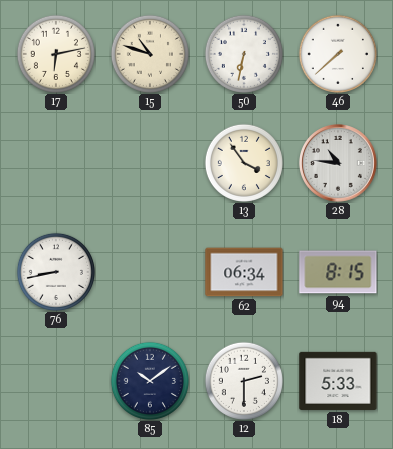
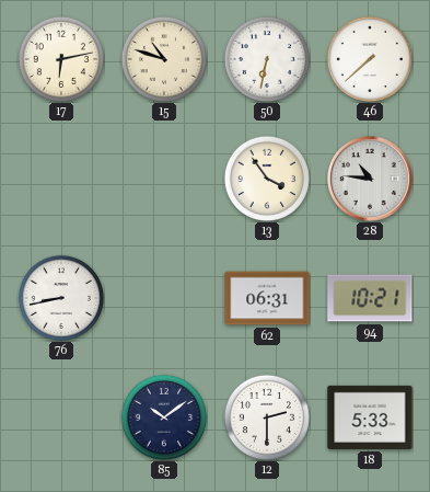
62: 06:34 -> 06:31
94: 8:15 -> 10:21
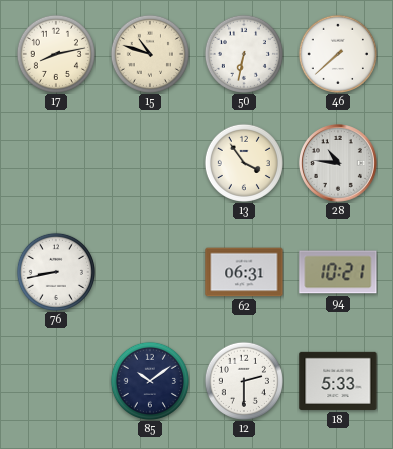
17: 6:13 -> 8:13
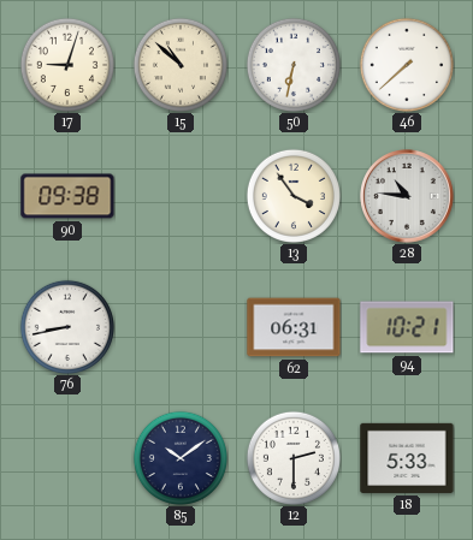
17: 8:13 -> 9:03
15: 10:48 -> 10:52
90: none -> 09:38
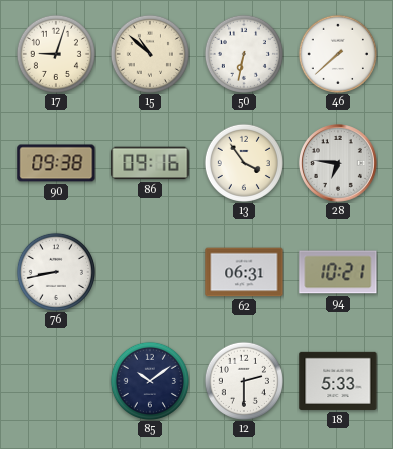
86: none -> 09:16
28: 10:46 -> 6:46
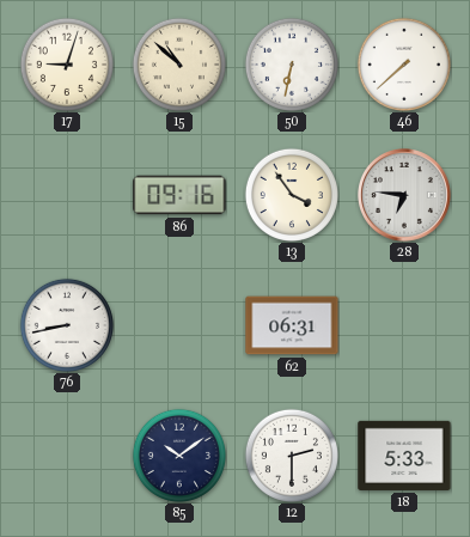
90: 09:38 -> none
94: 10:21 -> none
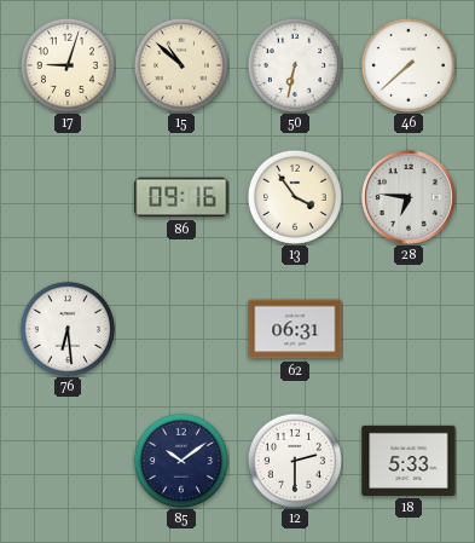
76: 8:43 -> 6:29
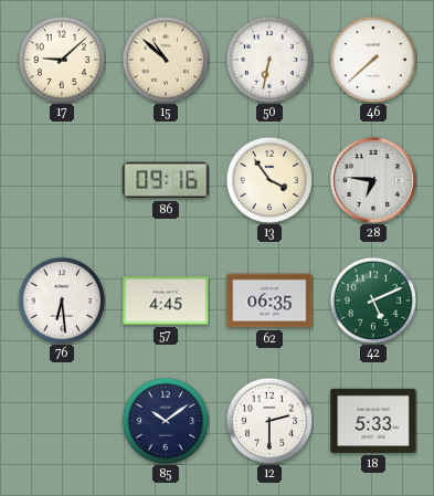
17: 9:03 -> 9:08
57: none -> 4:45
62: 06:31 -> 06:35
42: none -> 5:11
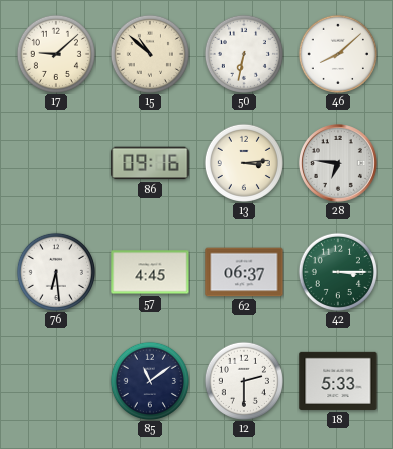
46: 7:38 -> 8:08
13: 3:54 -> 3:14
62: 06:35 -> 06:37
42: 5:11 -> 3:15
85: 10:09 -> 11:09
